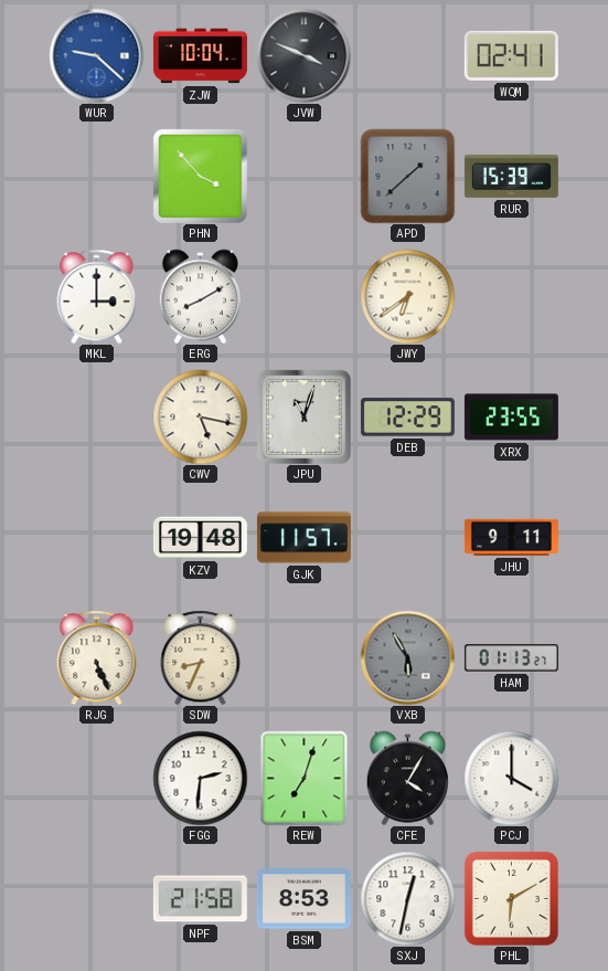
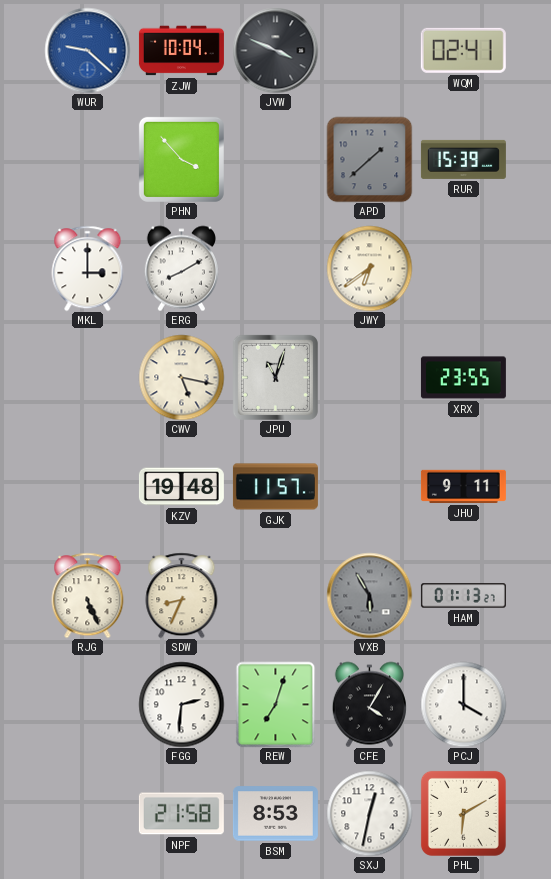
DEB: 12:29 -> none
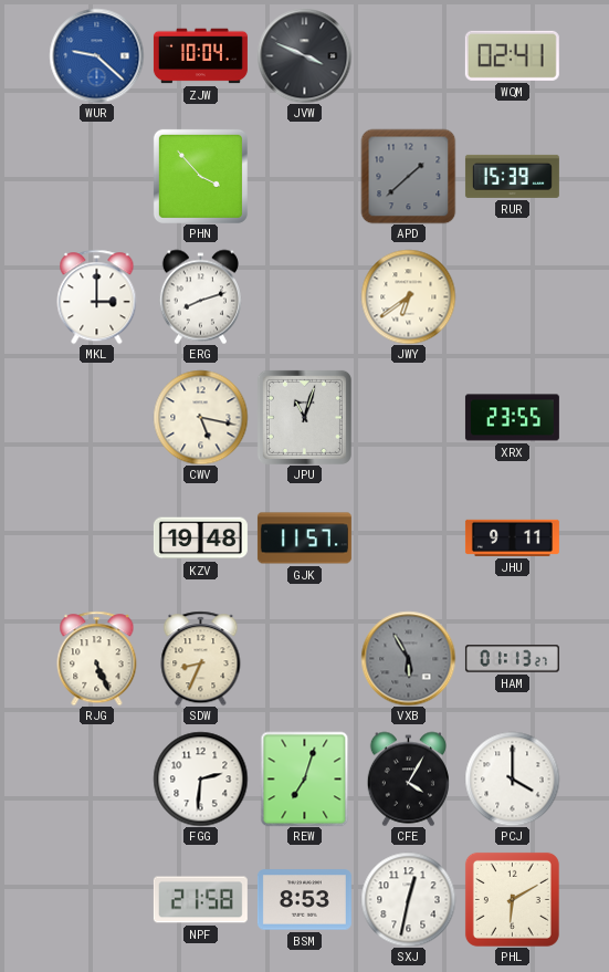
ERG: 8:10 -> 8:12
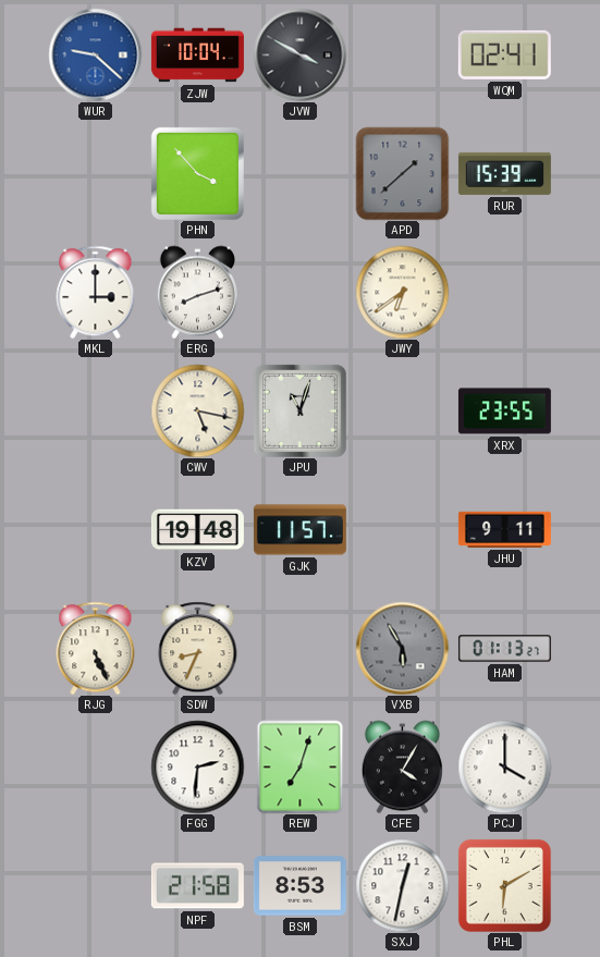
JVW: 3:49 -> 3:50
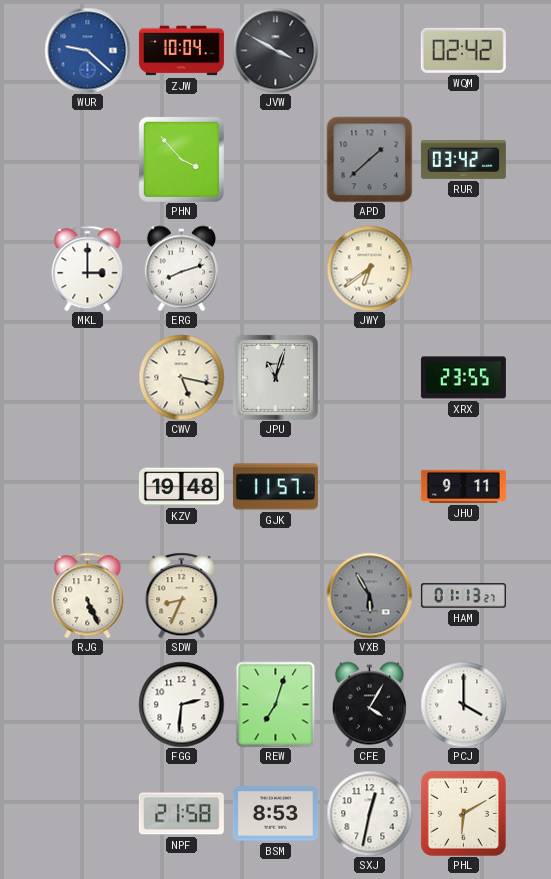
WQM: 02:41 -> 02:42
RUR: 15:39 -> 03:42
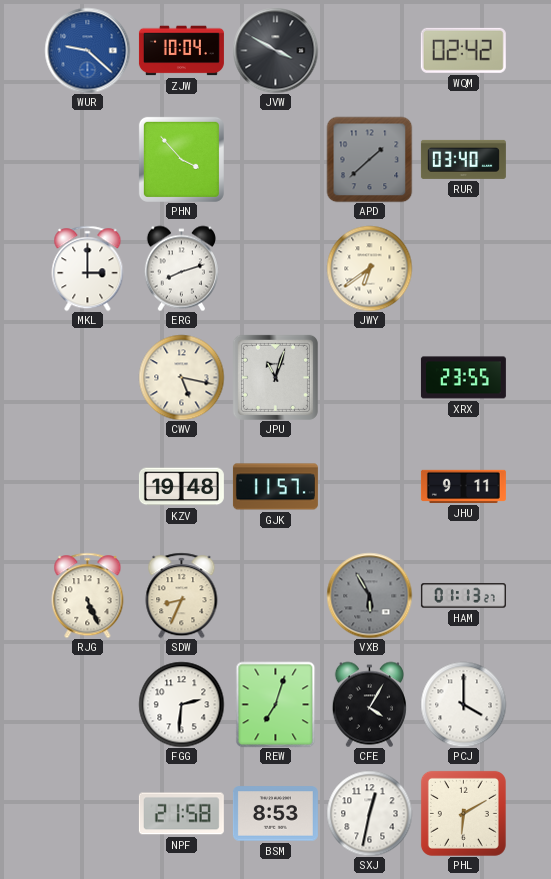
RUR: 03:42 -> 03:40
